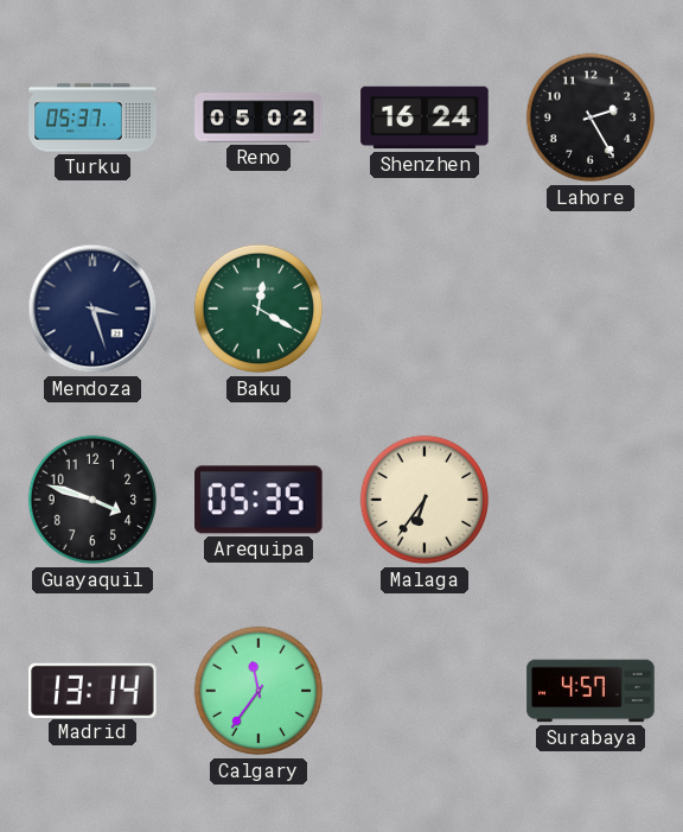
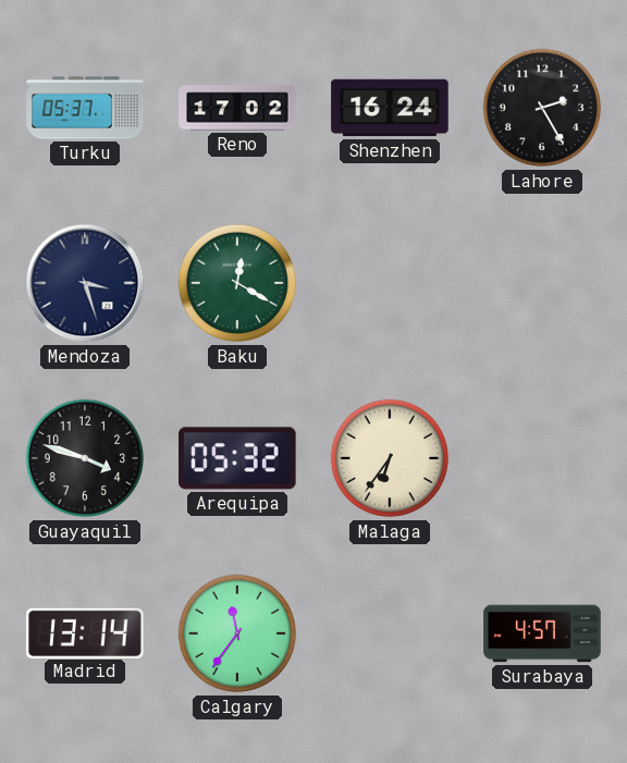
Reno: 05:02 -> 17:02
Arequipa: 05:35 -> 05:32
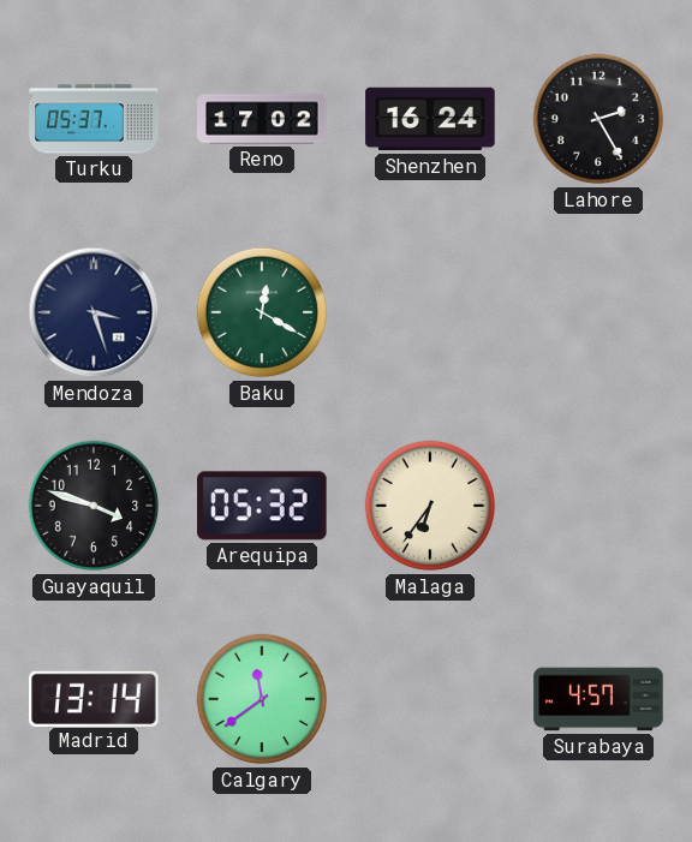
Calgary: 11:36 -> 11:39
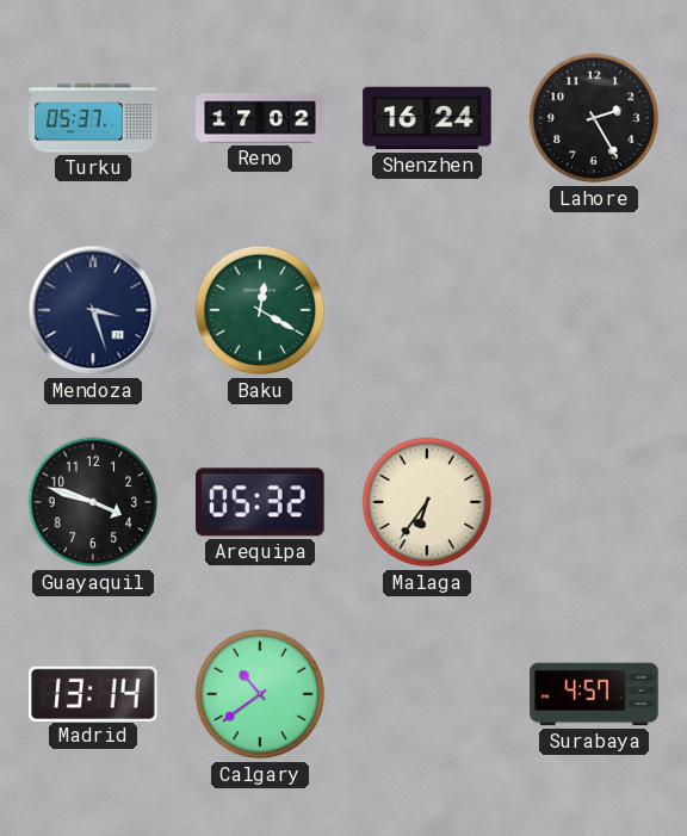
Calgary: 11:39 -> 10:39
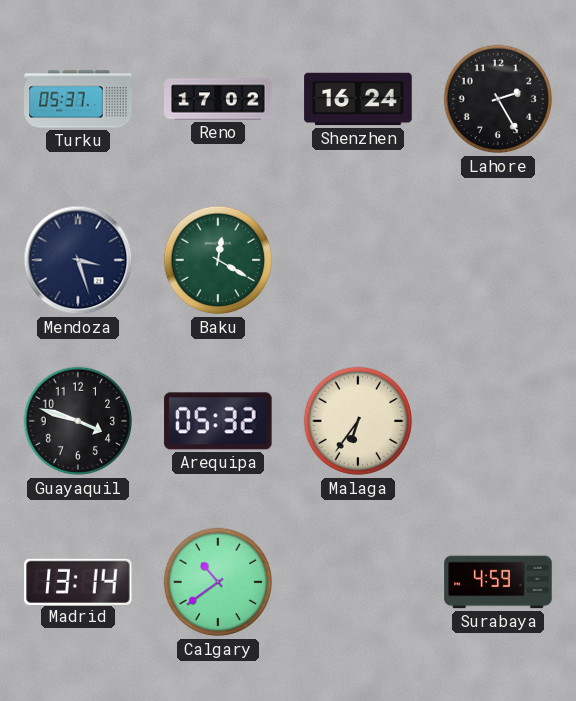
Surabaya: 4:57 -> 4:59
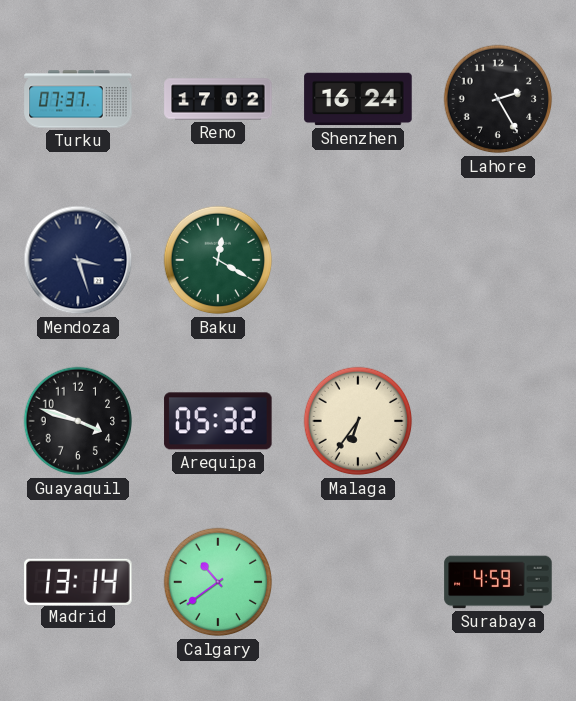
Turku: 05:37 -> 07:37
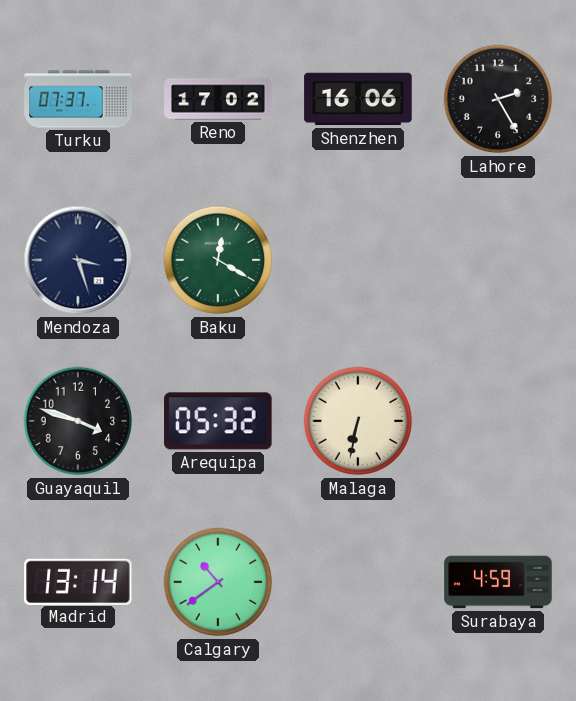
Shenzhen: 16:24 -> 16:06
Malaga: 6:36 -> 6:32
